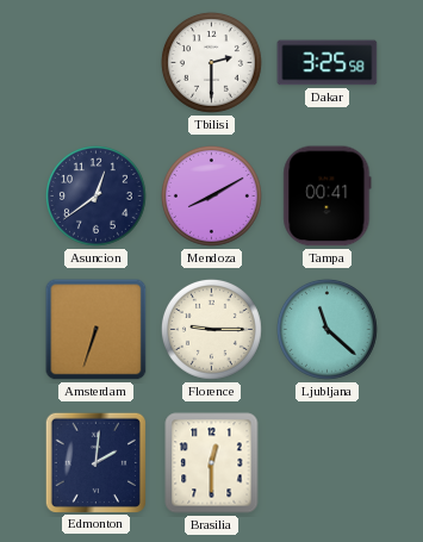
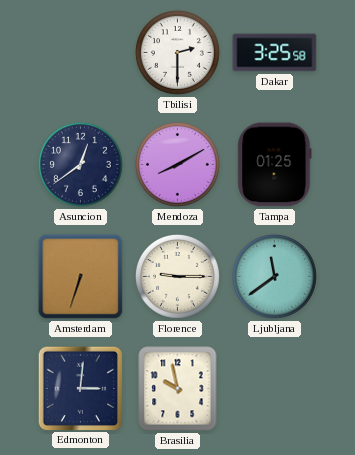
Tampa: 00:41 -> 01:25
Ljubljana: 11:22 -> 11:39
Edmonton: 2:01 -> 3:01
Brasilia: 12:30 -> 9:58
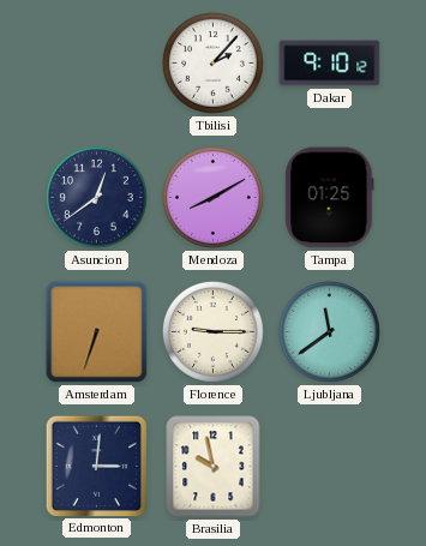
Tbilisi: 2:30 -> 2:07
Dakar: 3:25 -> 9:10
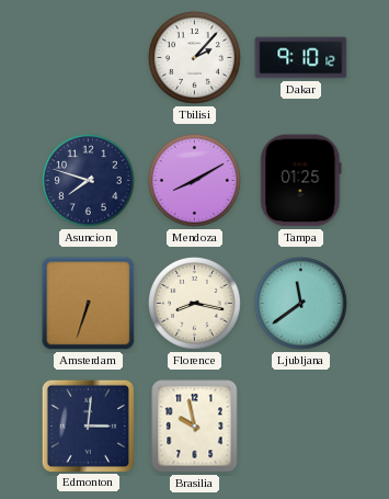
Asuncion: 12:39 -> 7:48
Florence: 9:15 -> 8:17
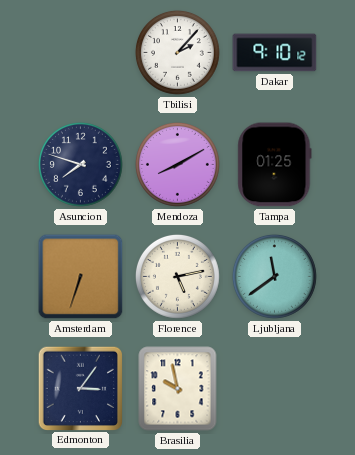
Florence: 8:17 -> 5:13
Edmonton: 3:01 -> 3:06
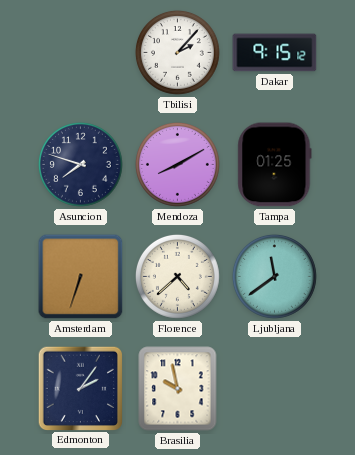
Dakar: 9:10 -> 9:15
Florence: 5:13 -> 4:38
Edmonton: 3:06 -> 2:06
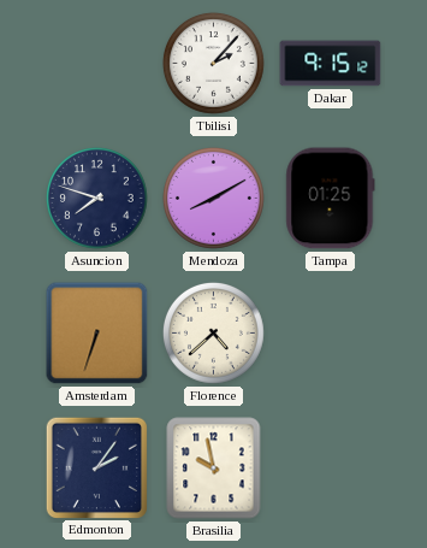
Ljubljana: 11:39 -> none
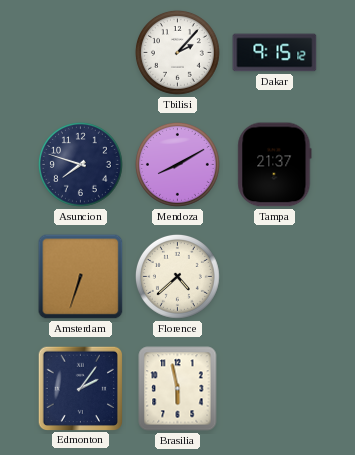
Tampa: 01:25 -> 21:37
Brasilia: 9:58 -> 5:58
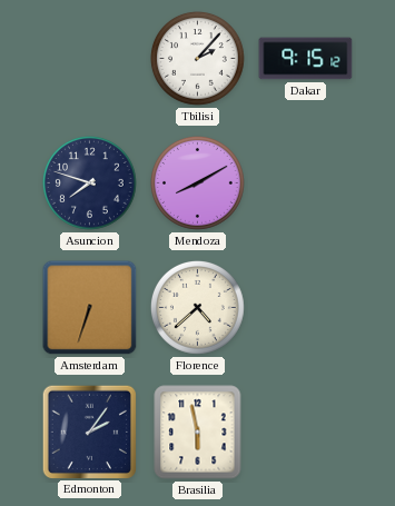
Tampa: 21:37 -> none
